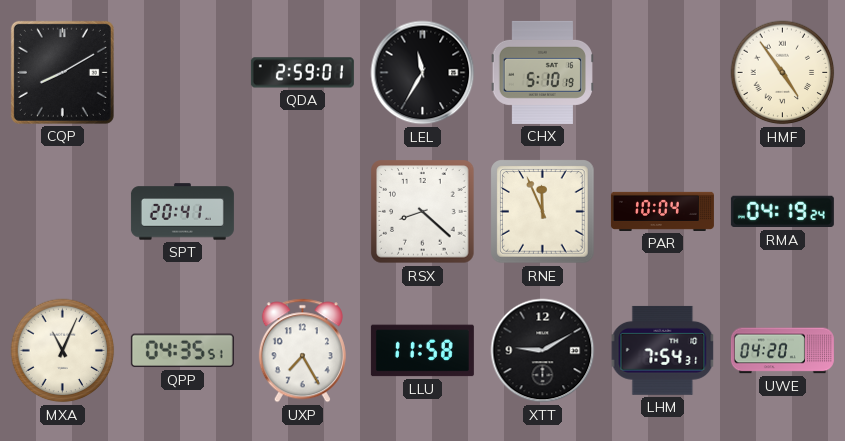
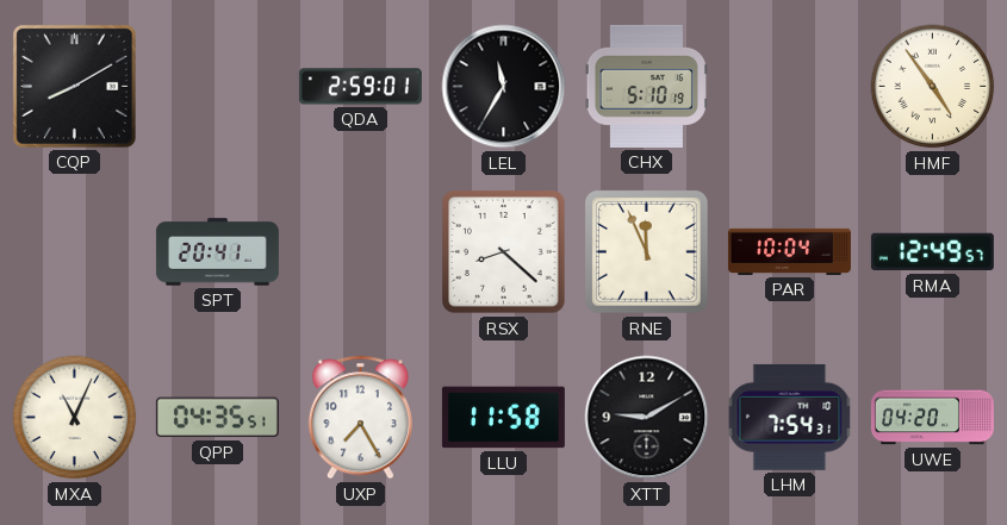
RMA: 04:19 -> 12:49
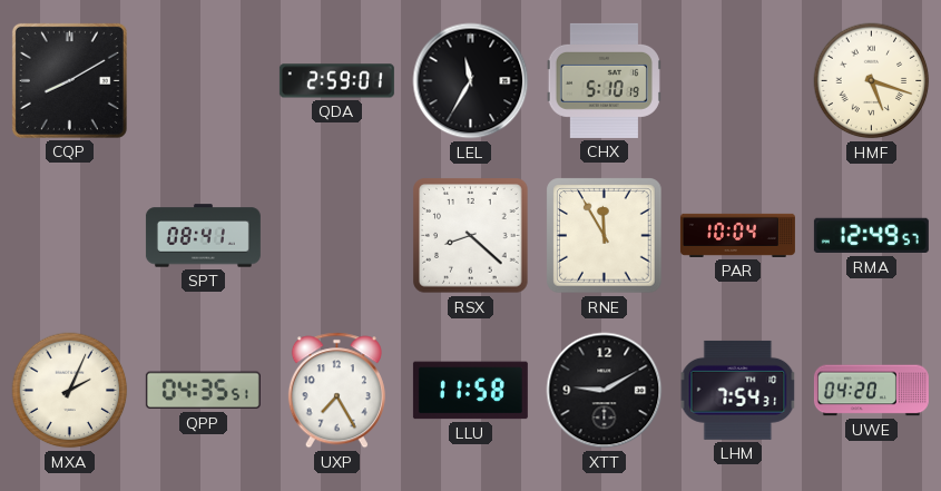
HMF: 4:54 -> 5:18
SPT: 20:41 -> 08:41
RNE: 11:56 -> 11:55
MXA: 11:04 -> 2:04
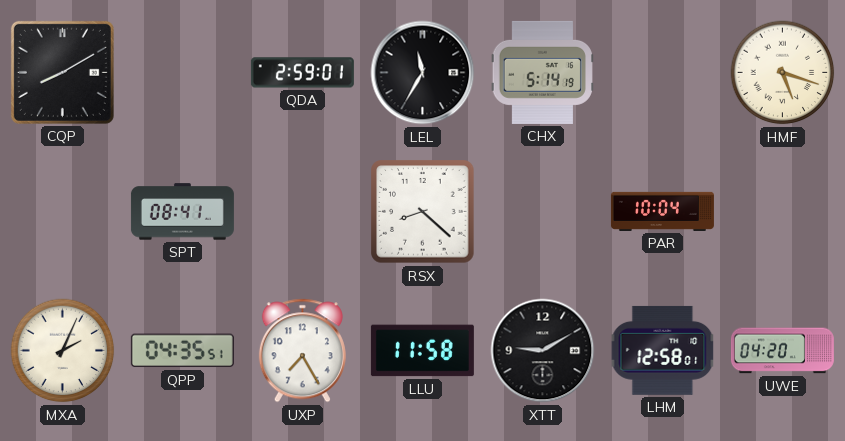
CHX: 5:10 -> 5:14
RNE: 11:55 -> none
RMA: 12:49 -> none
LHM: 7:54 -> 12:58
